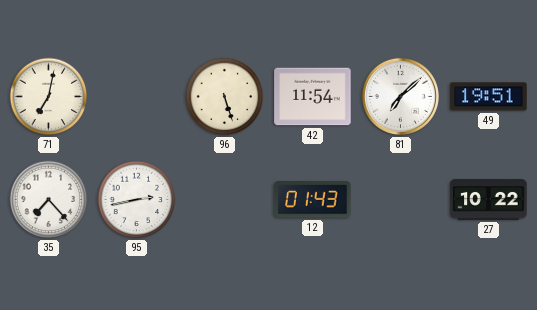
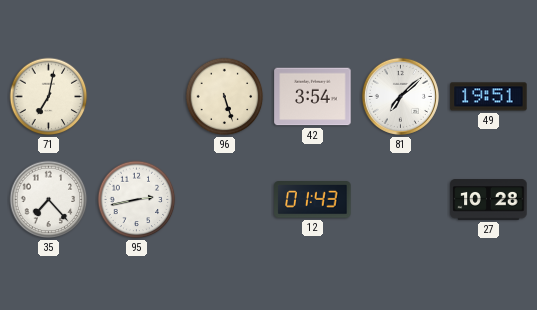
42: 11:54 -> 3:54
27: 10:22 -> 10:28
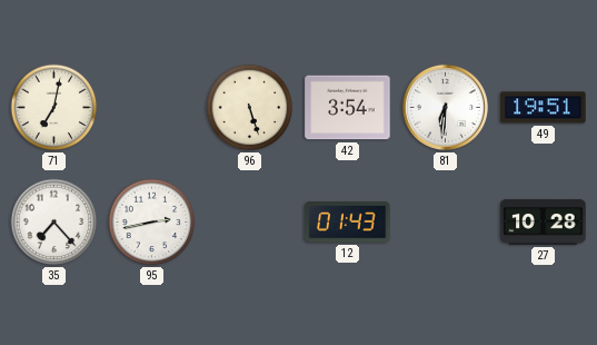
81: 7:08 -> 6:31
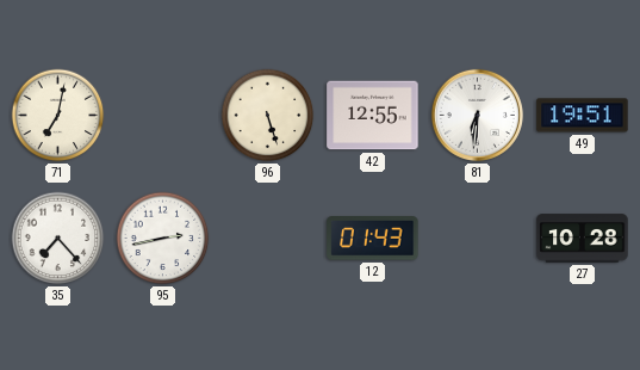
42: 3:54 -> 12:55
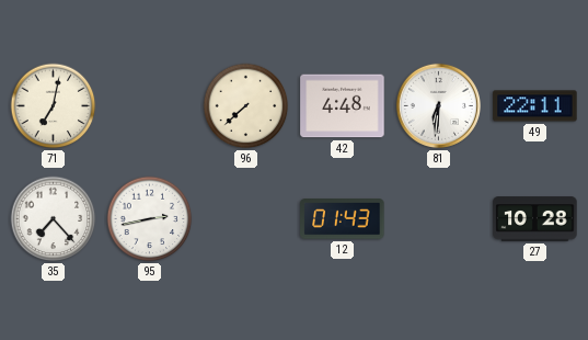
96: 5:27 -> 7:38
42: 12:55 -> 4:48
49: 19:51 -> 22:11
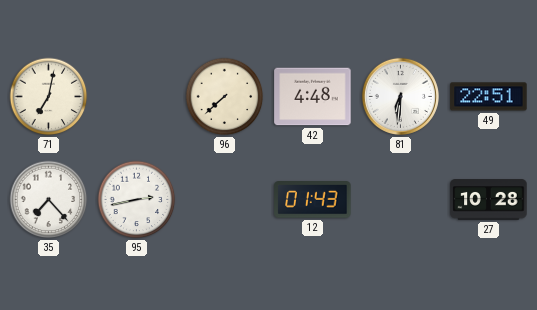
49: 22:11 -> 22:51
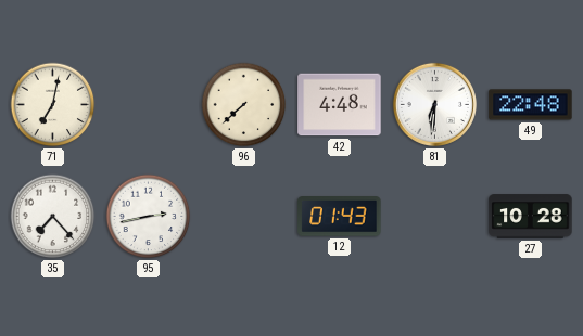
49: 22:51 -> 22:48
